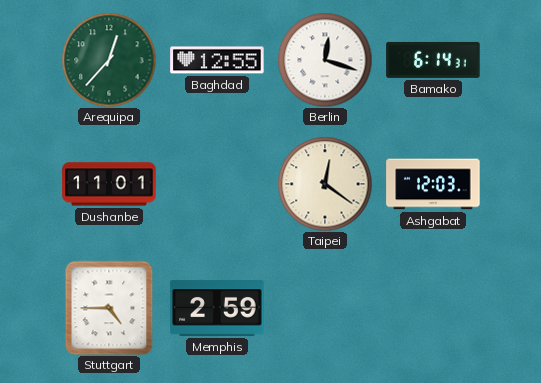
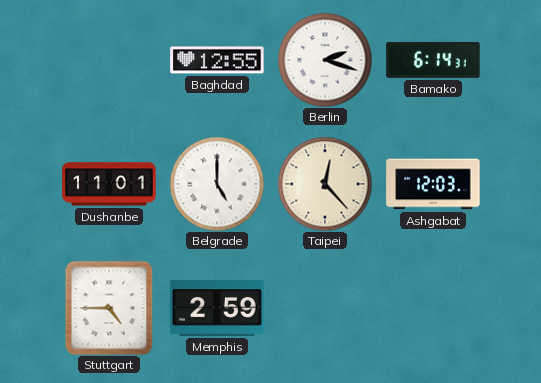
Arequipa: 12:37 -> none
Berlin: 12:18 -> 2:18
Belgrade: none -> 5:00
Taipei: 12:21 -> 12:23
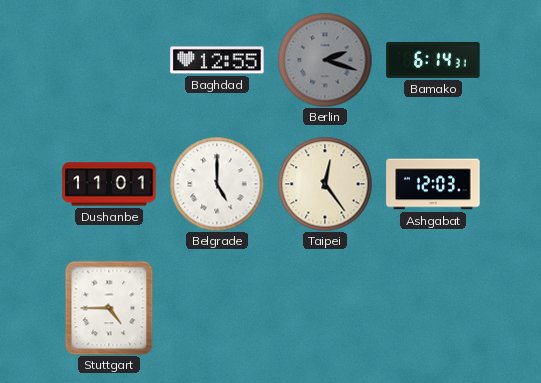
Berlin dial: white -> grey
Taipei: 12:23 -> 12:24
Memphis: 2:59 -> none
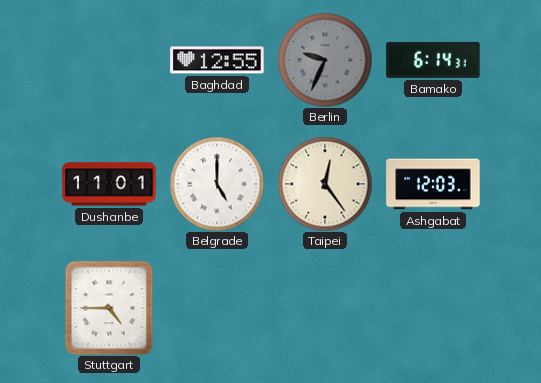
Berlin: 2:18 -> 9:34
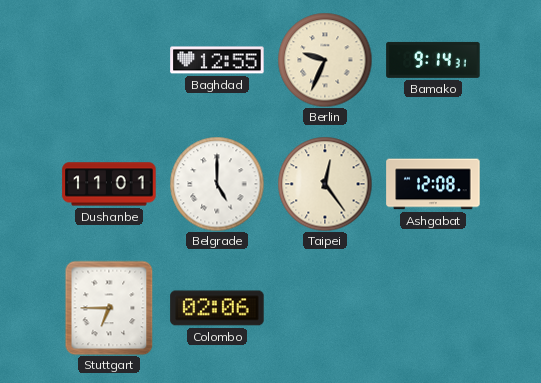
Berlin dial: grey -> cream
Bamako: 6:14 -> 9:14
Ashgabat: 12:03 -> 12:08
Stuttgart: 4:45 -> 6:45
Colombo: none -> 02:06
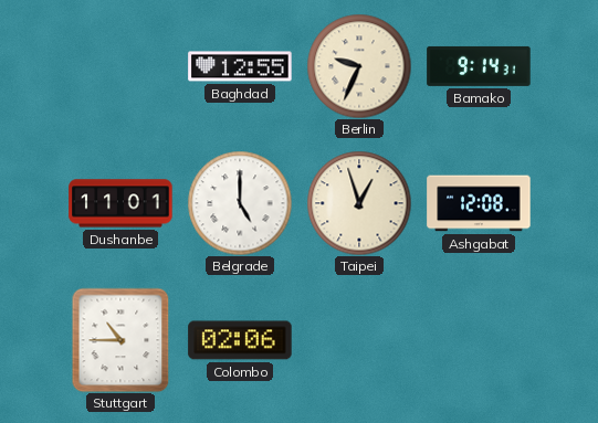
Taipei: 12:24 -> 12:57
Stuttgart: 6:45 -> 10:45
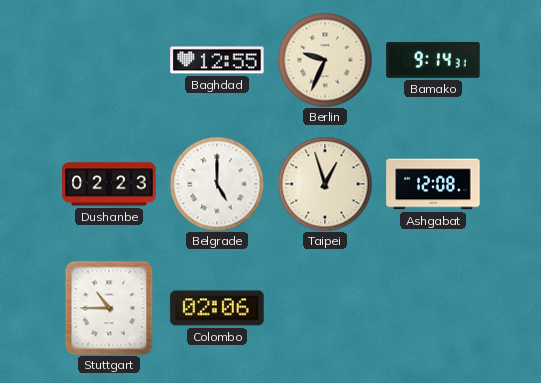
Dushanbe: 11:01 -> 02:23
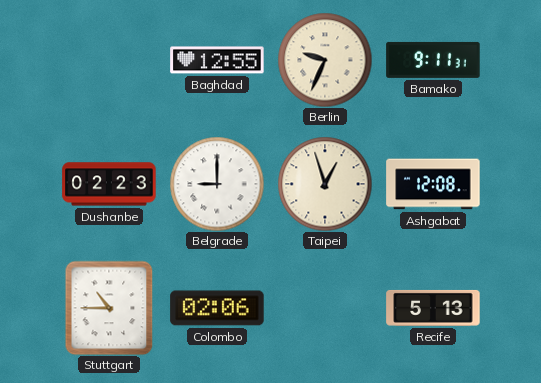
Bamako: 9:14 -> 9:11
Belgrade: 5:00 -> 9:00
Recife: none -> 5:13
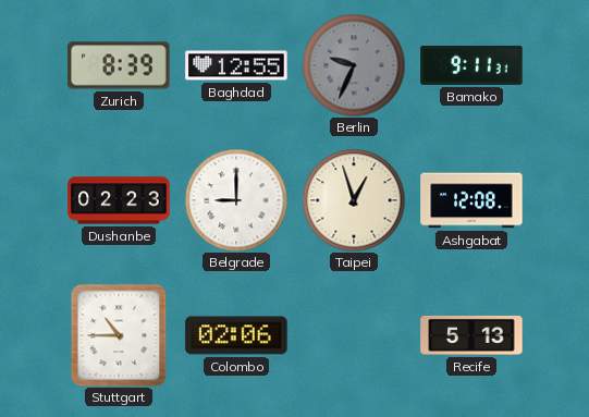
Zurich: none -> 8:39
Berlin dial: cream -> grey
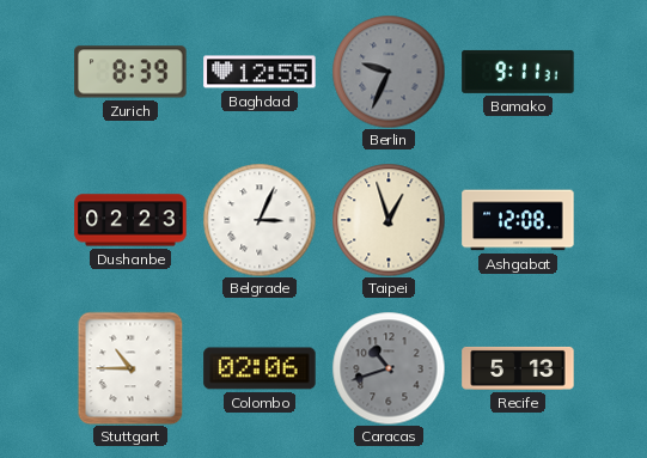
Belgrade: 9:00 -> 3:04
Caracas: none -> 10:42
